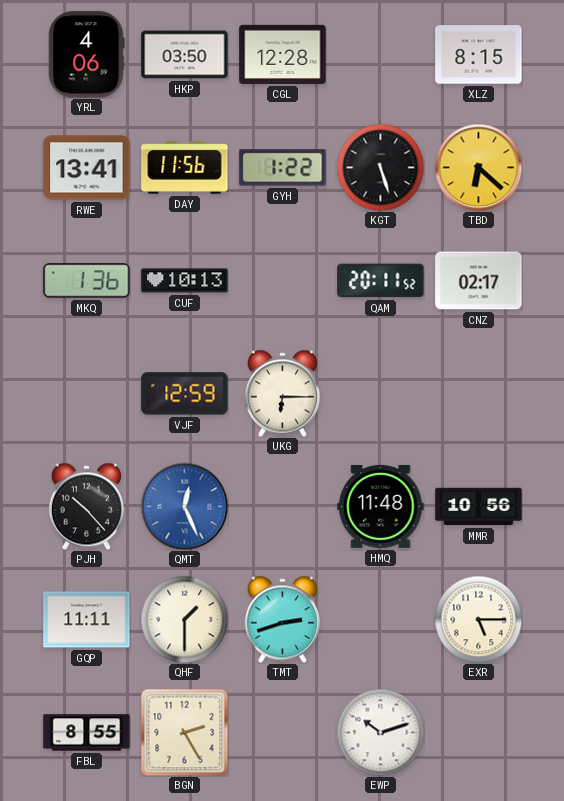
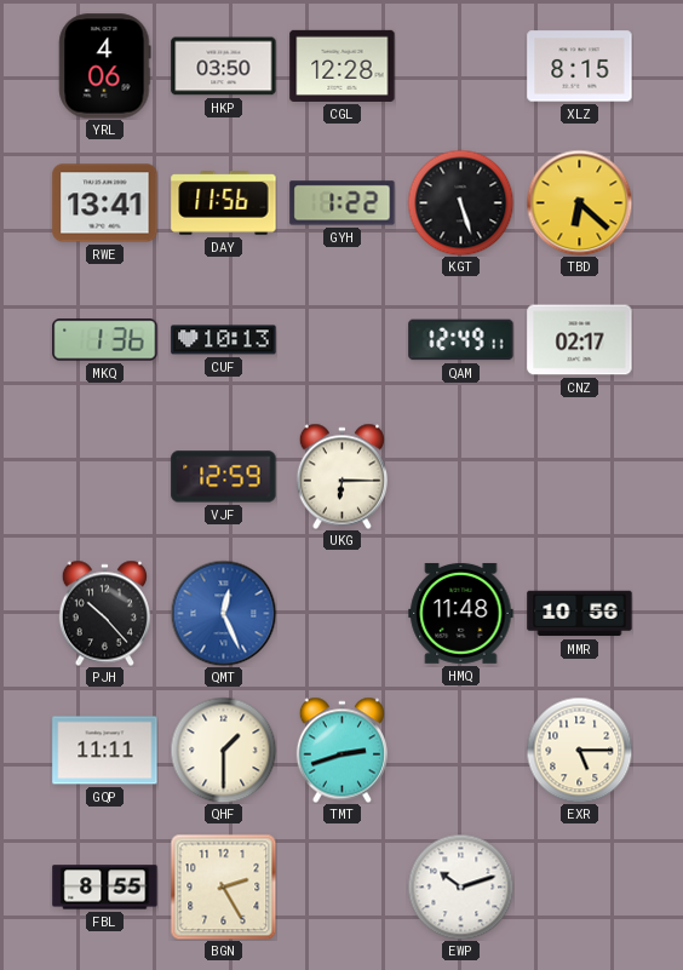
QAM: 20:11 -> 12:49
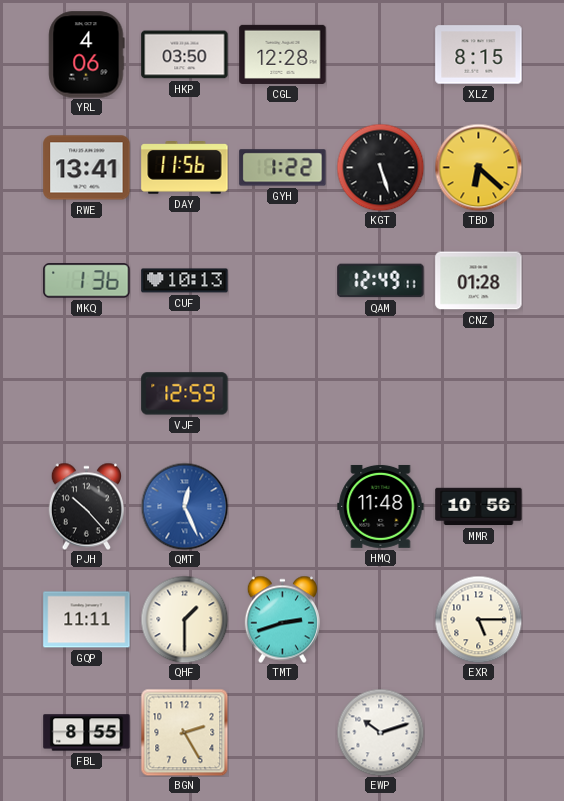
CNZ: 02:17 -> 01:28
UKG: 6:15 -> none
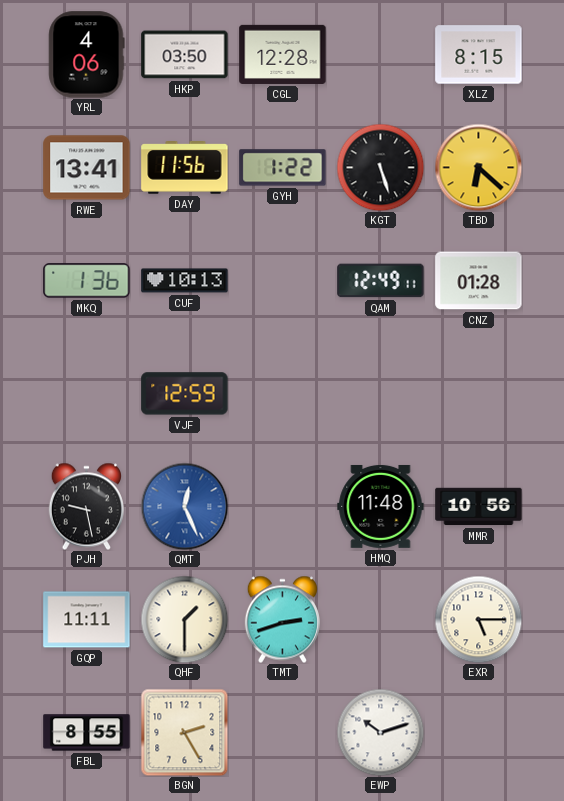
PJH: 10:23 -> 9:28
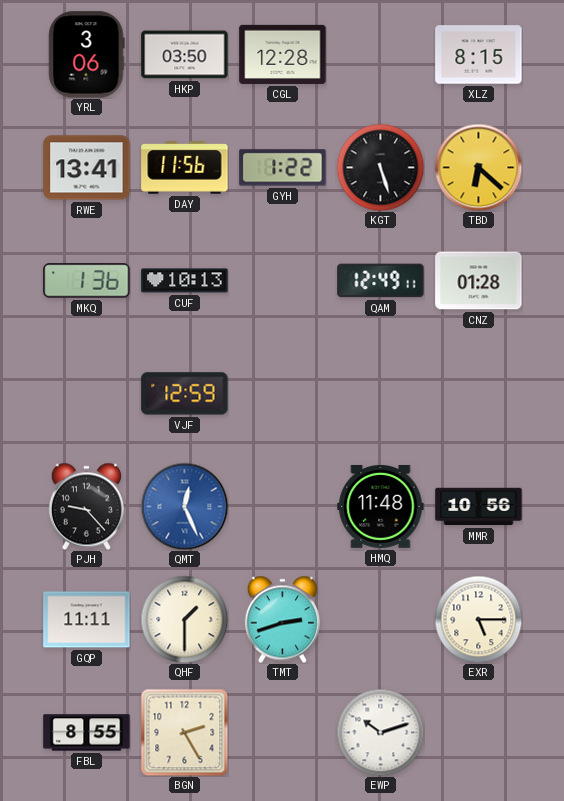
YRL: 4:06 -> 3:06
PJH: 9:28 -> 9:23
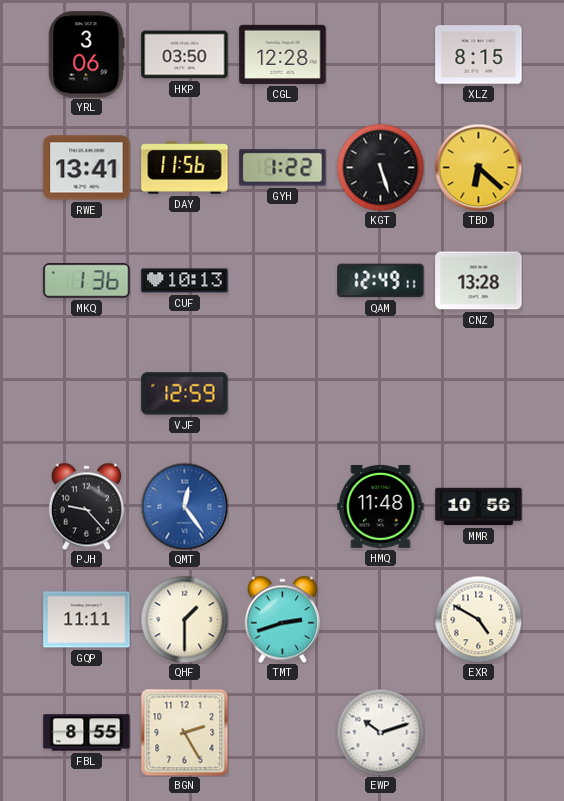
CNZ: 01:28 -> 13:28
QMT: 12:26 -> 12:24
EXR: 5:15 -> 4:50
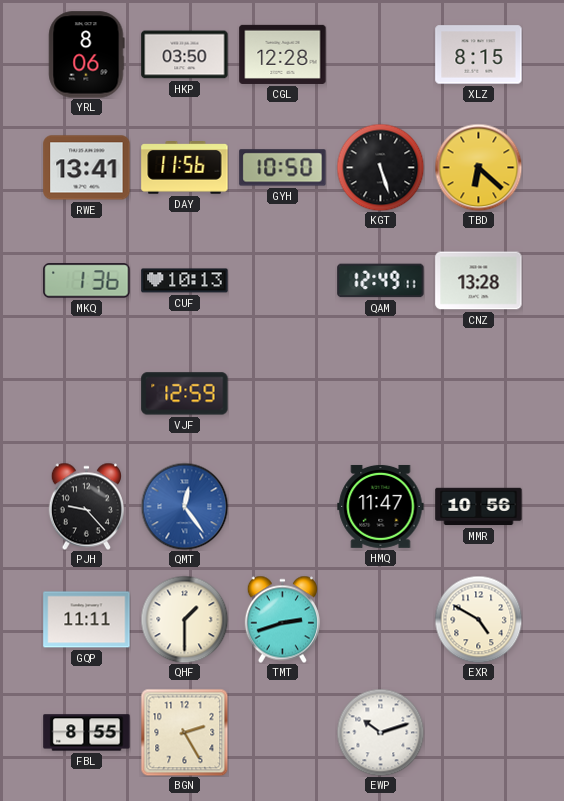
YRL: 3:06 -> 8:06
GYH: 1:22 -> 10:50
HMQ: 11:48 -> 11:47
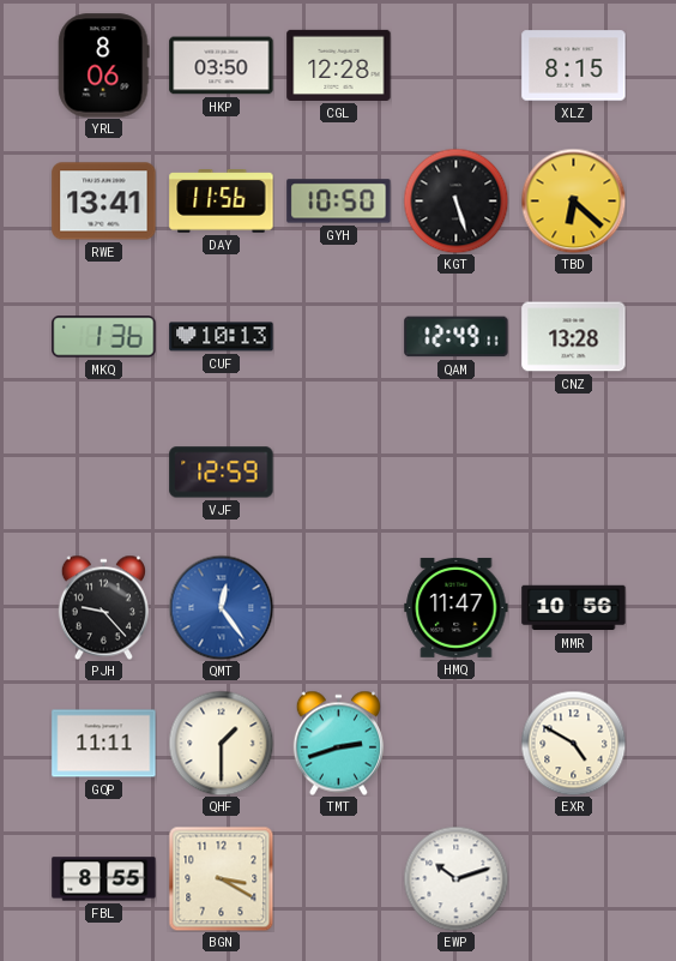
BGN: 2:25 -> 3:20
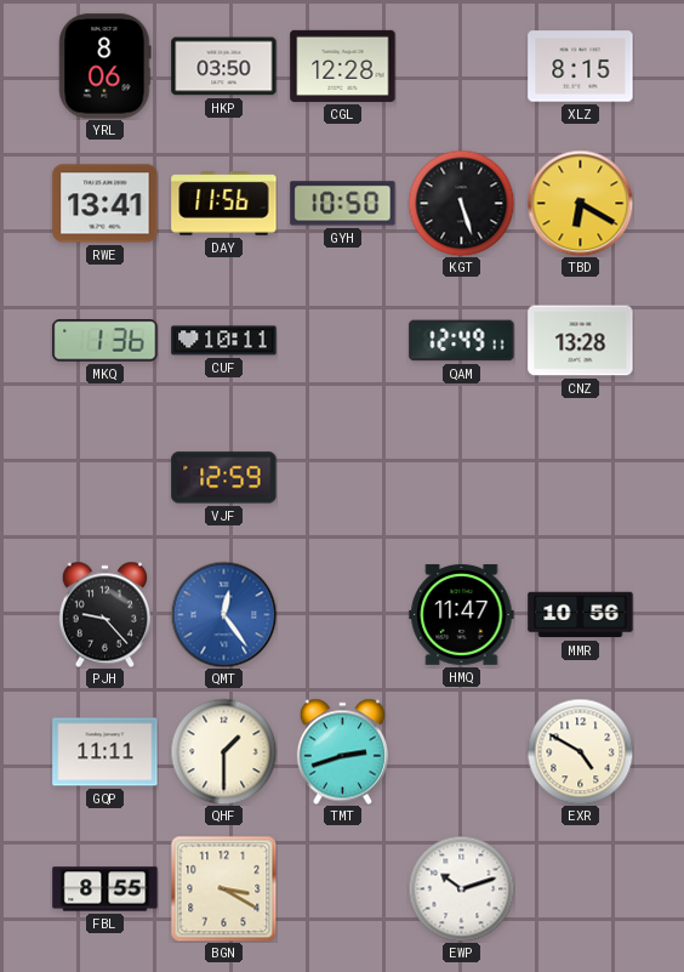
TBD: 6:22 -> 6:20
CUF: 10:13 -> 10:11
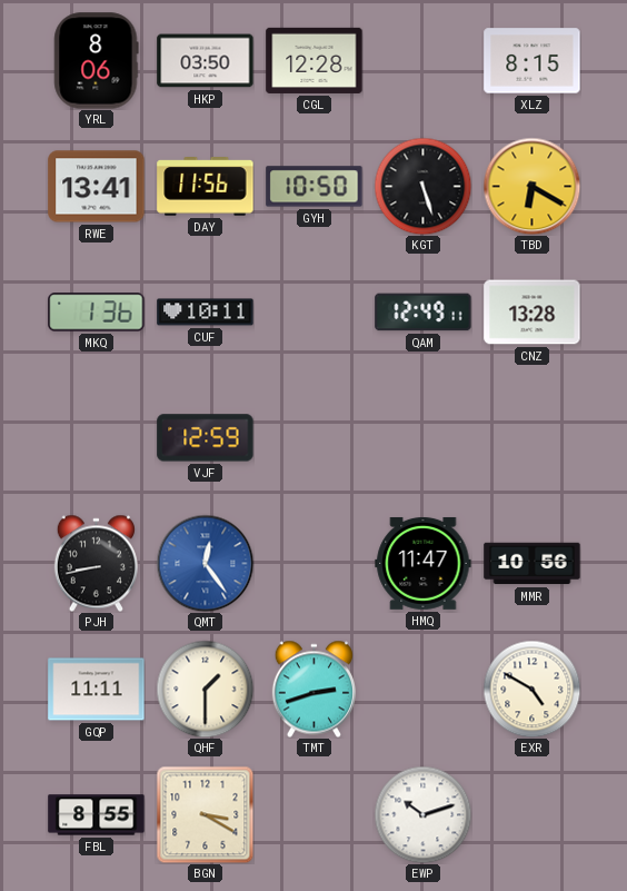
PJH: 9:23 -> 8:43
